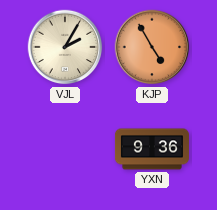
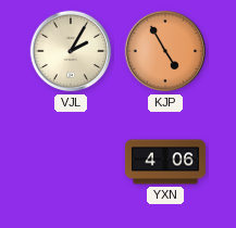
YXN: 9:36 -> 4:06
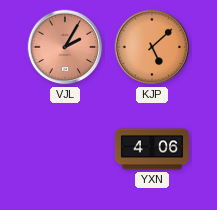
VJL dial: cream -> salmon
KJP: 4:55 -> 5:08
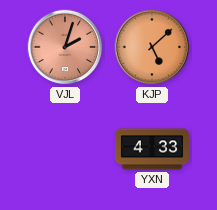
VJL: 2:05 -> 2:03
YXN: 4:06 -> 4:33
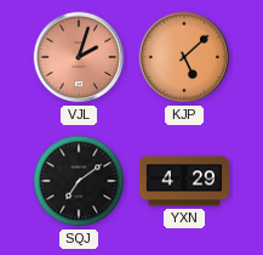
SQJ: none -> 7:09
YXN: 4:33 -> 4:29
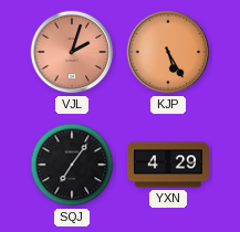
KJP: 5:08 -> 5:25
SQJ: 7:09 -> 7:06
